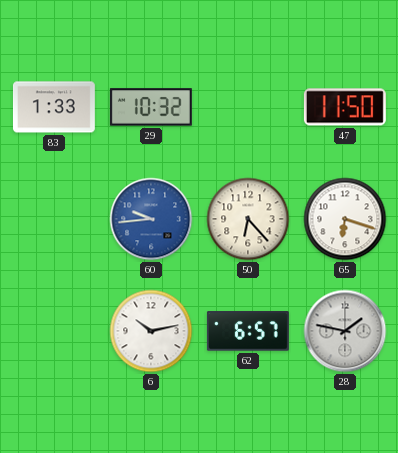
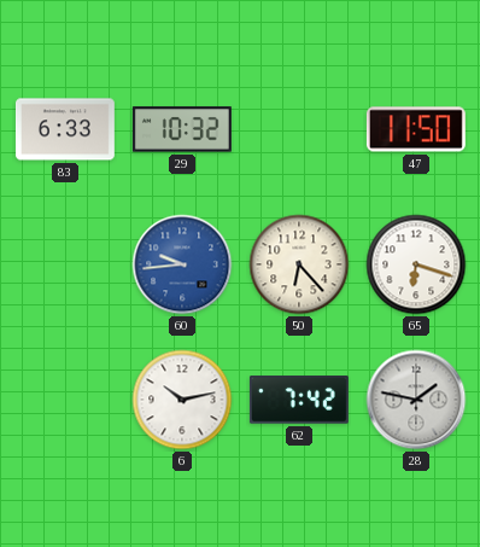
83: 1:33 -> 6:33
62: 6:57 -> 7:42
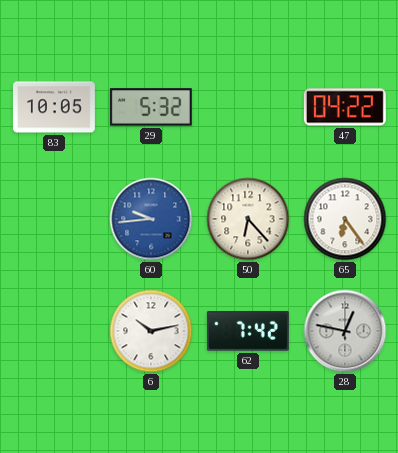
83: 6:33 -> 10:05
29: 10:32 -> 5:32
47: 11:50 -> 04:22
65: 6:18 -> 6:24
28: 1:47 -> 12:47
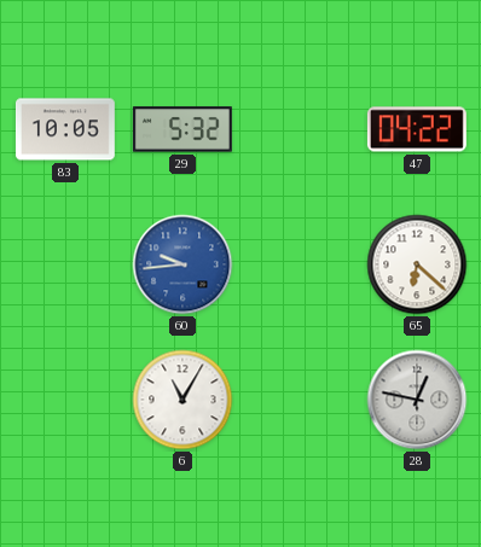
50: 6:23 -> none
65: 6:24 -> 6:22
6: 10:13 -> 11:05
62: 7:42 -> none
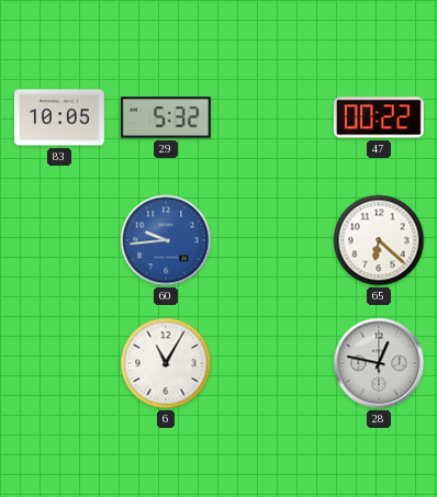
47: 04:22 -> 00:22
